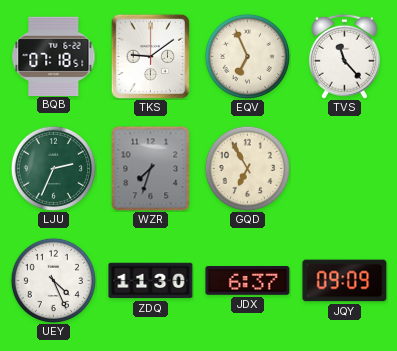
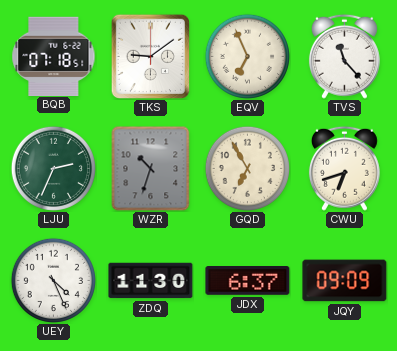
WZR: 7:33 -> 10:33
CWU: none -> 6:42
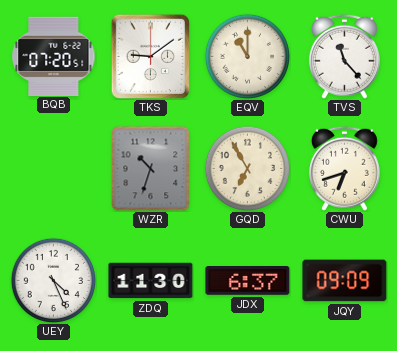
BQB: 07:18 -> 07:20
EQV: 6:56 -> 11:00
LJU: 2:34 -> none
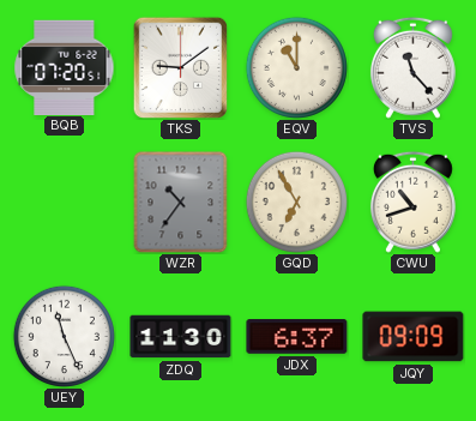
WZR: 10:33 -> 10:36
CWU: 6:42 -> 10:42
UEY: 4:26 -> 11:26
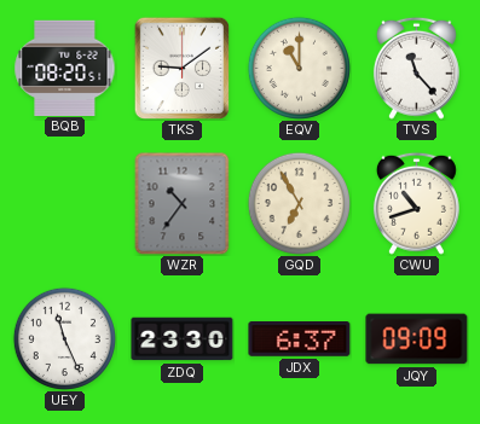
BQB: 07:20 -> 08:20
ZDQ: 11:30 -> 23:30
